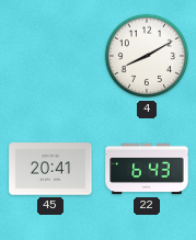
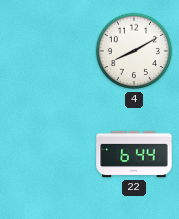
45: 20:41 -> none
22: 6:43 -> 6:44
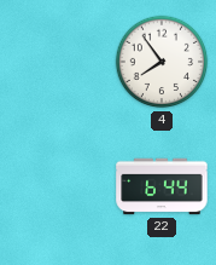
4: 8:10 -> 7:54
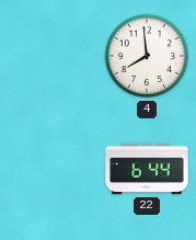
4: 7:54 -> 7:59
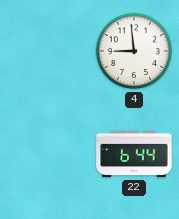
4: 7:59 -> 8:59
